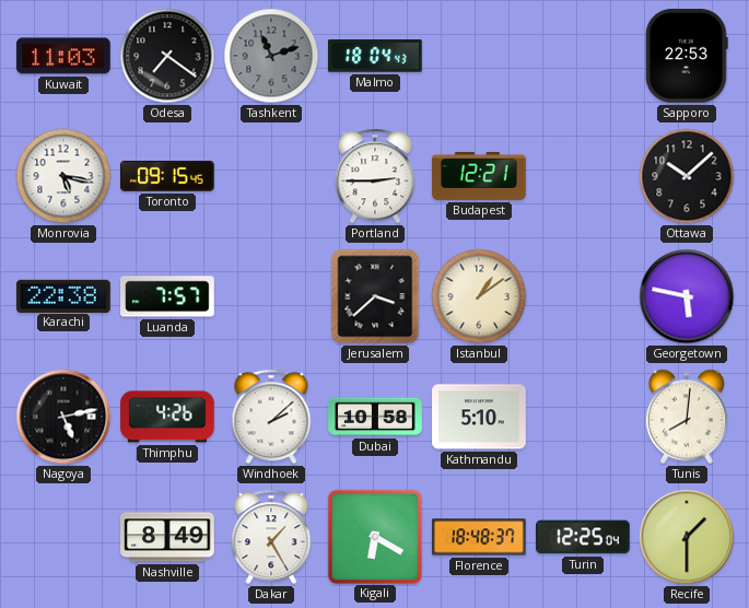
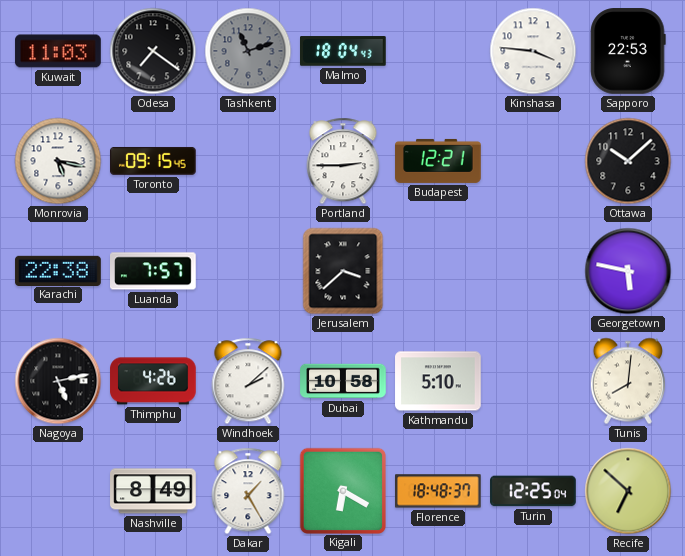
Kinshasa: none -> 3:46
Istanbul: 1:09 -> none
Recife: 1:30 -> 6:52
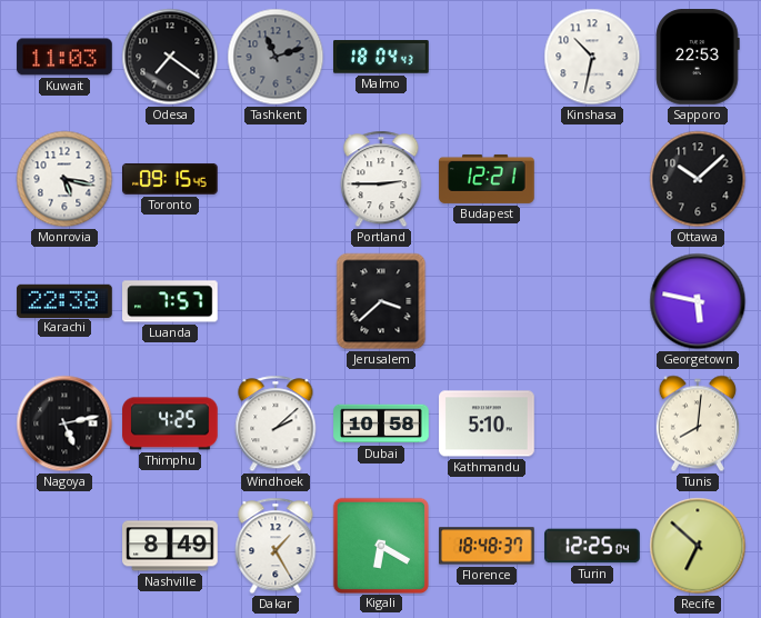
Kinshasa: 3:46 -> 10:32
Thimphu: 4:26 -> 4:25
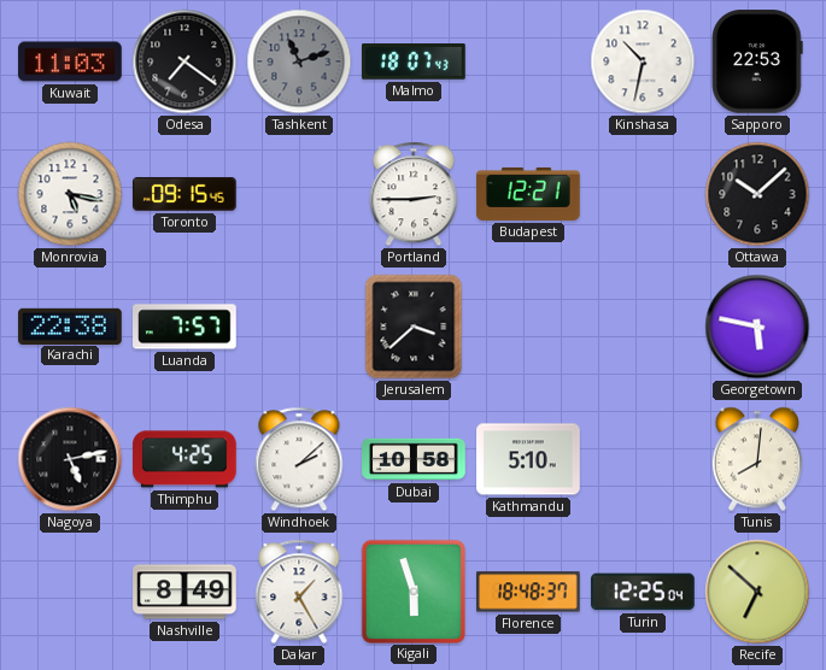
Malmo: 18:04 -> 18:07
Kigali: 6:20 -> 5:57
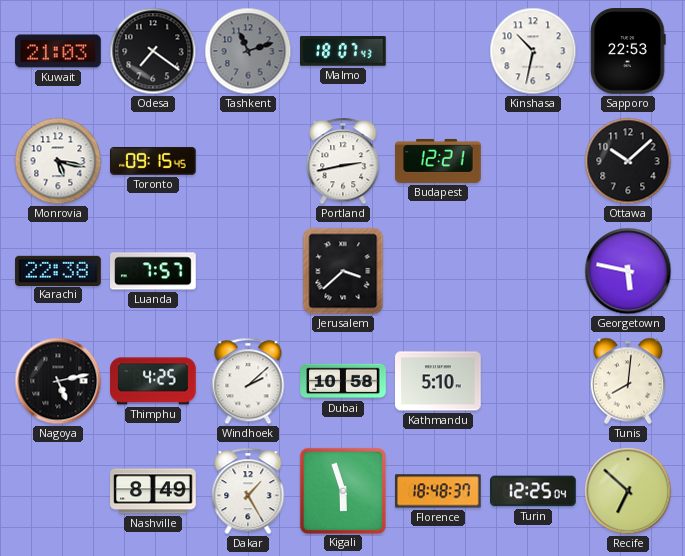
Kuwait: 11:03 -> 21:03
Portland: 2:45 -> 2:43
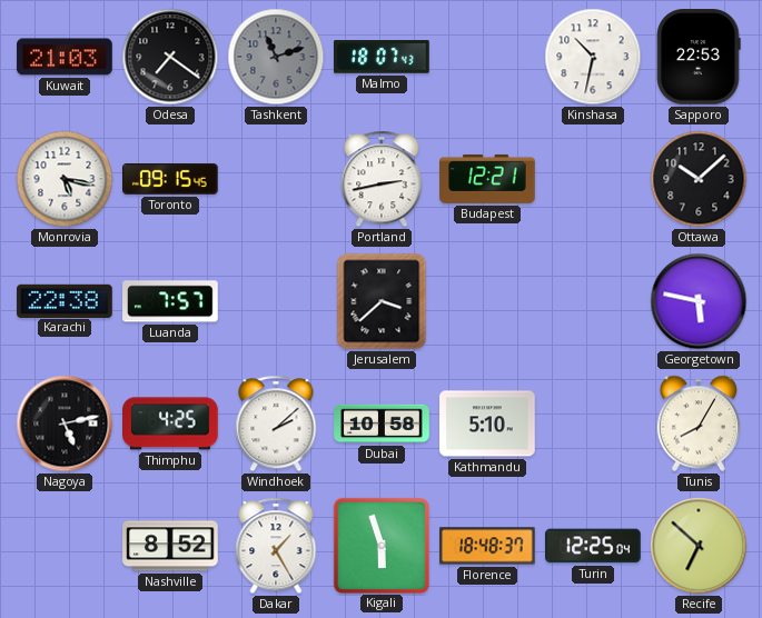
Tunis: 8:01 -> 8:05
Nashville: 8:49 -> 8:52
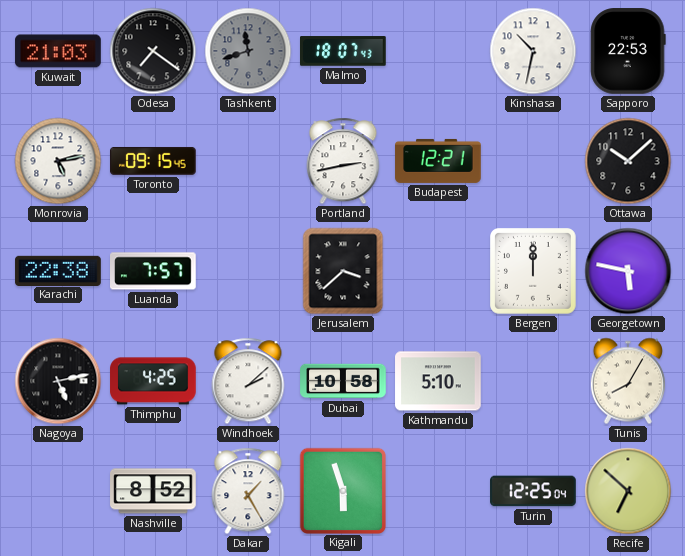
Tashkent: 11:12 -> 11:42
Monrovia: 5:17 -> 5:13
Bergen: none -> 12:00
Florence: 18:48 -> none
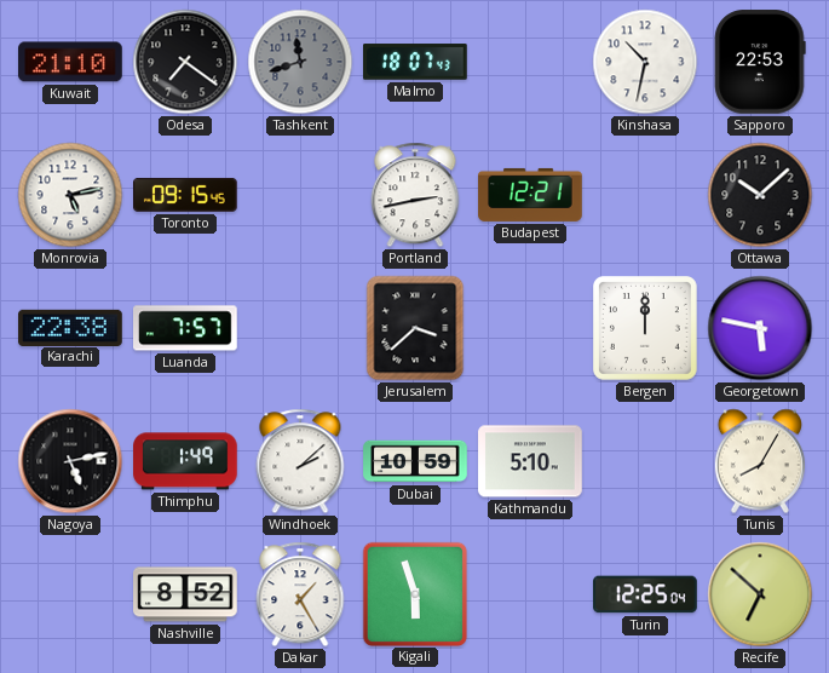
Kuwait: 21:03 -> 21:10
Thimphu: 4:25 -> 1:49
Dubai: 10:58 -> 10:59
